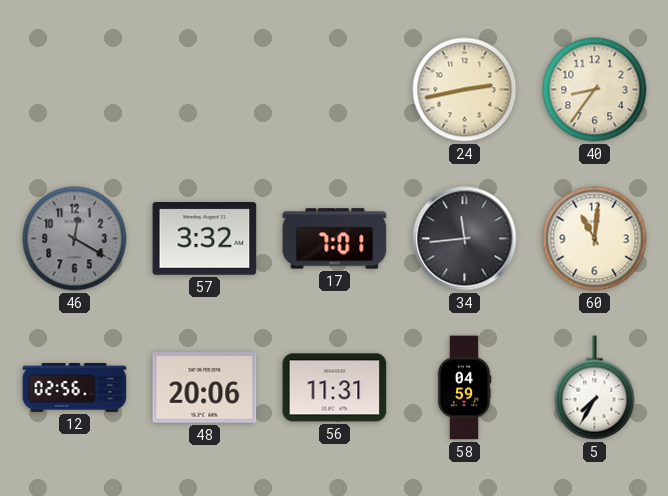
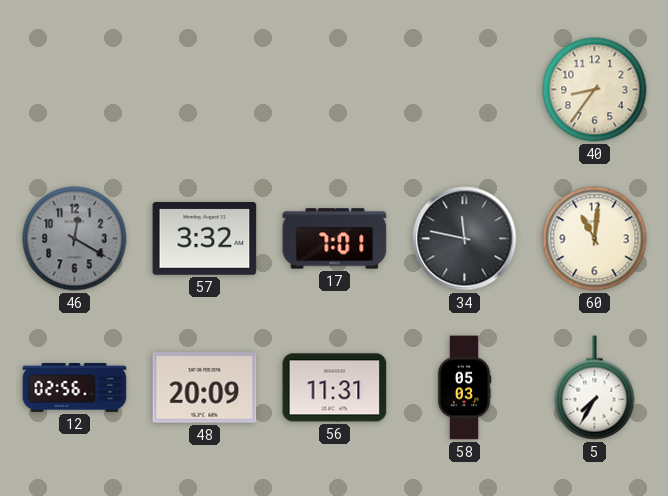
24: 2:43 -> none
34: 11:44 -> 11:47
48: 20:06 -> 20:09
58: 04:59 -> 05:03
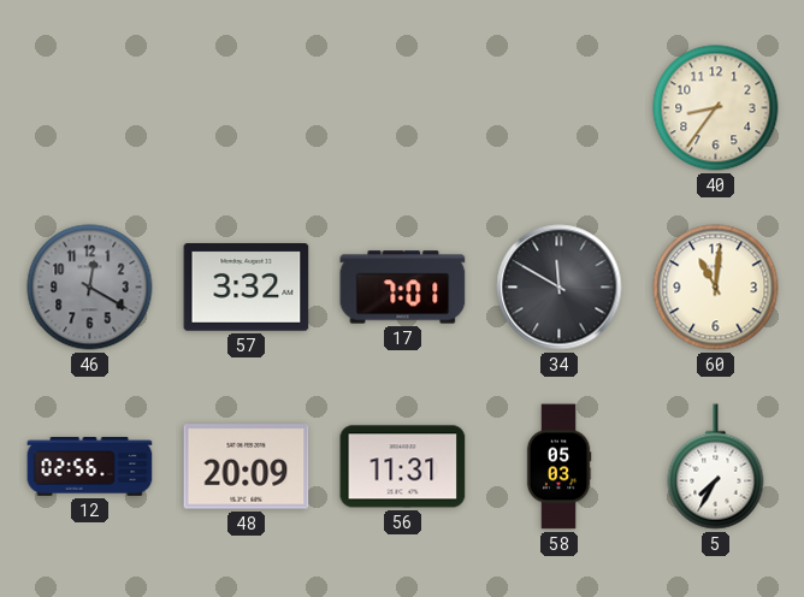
34: 11:47 -> 11:50
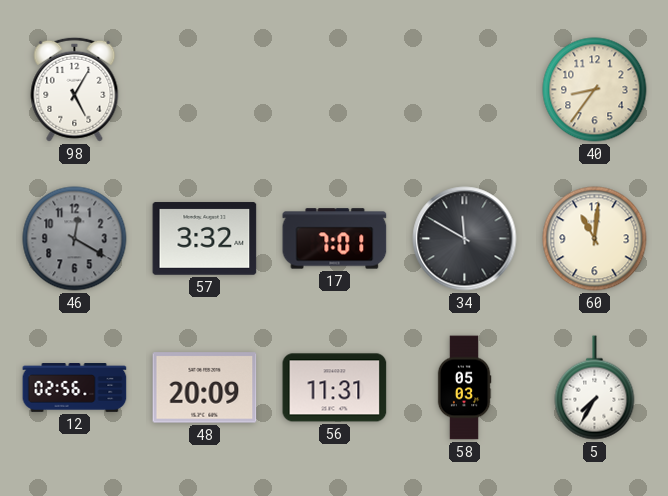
98: none -> 5:05
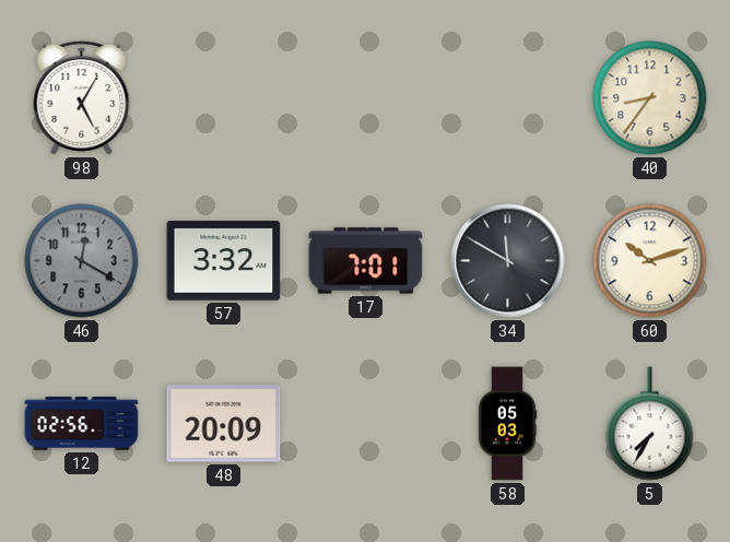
60: 11:01 -> 10:12
56: 11:31 -> none
